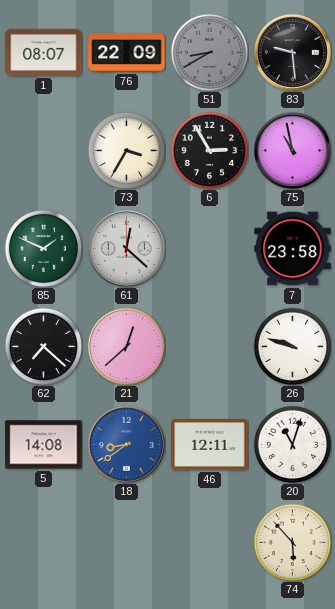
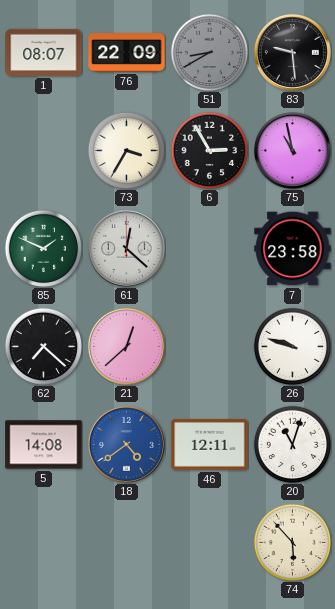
18: 8:39 -> 4:39
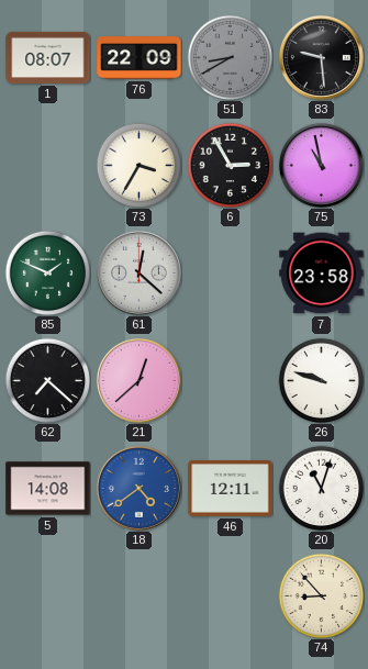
74: 5:53 -> 8:53
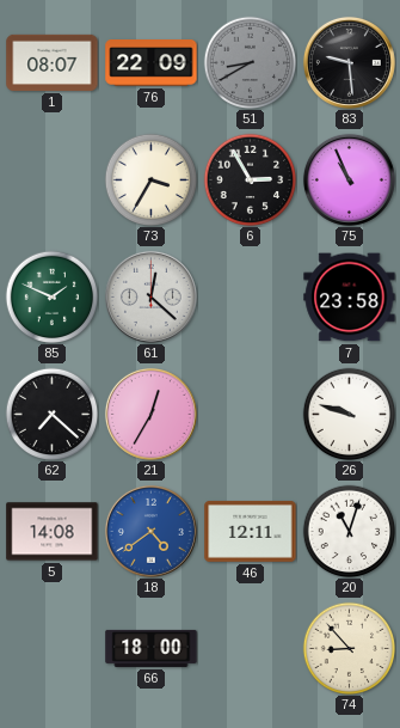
75: 10:58 -> 10:56
21: 12:38 -> 12:35
66: none -> 18:00
